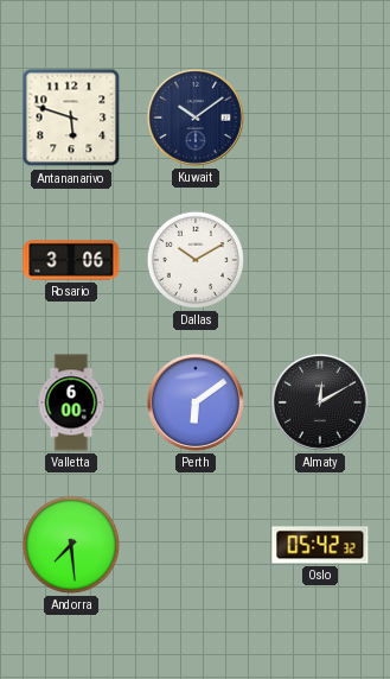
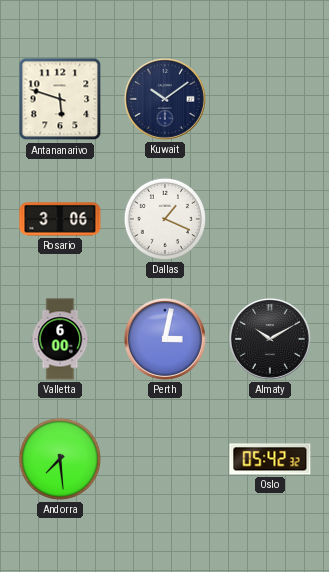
Dallas: 10:10 -> 1:19
Perth: 6:09 -> 3:02
Almaty: 12:10 -> 10:10
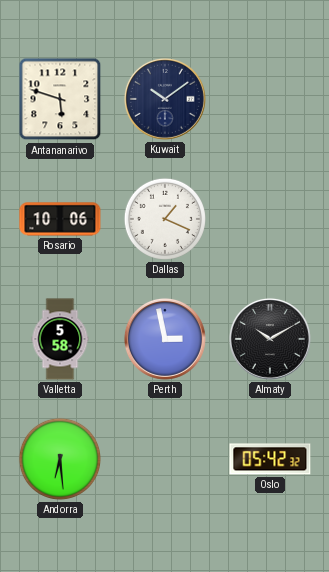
Rosario: 3:06 -> 10:06
Valletta: 6:00 -> 5:58
Perth: 3:02 -> 2:58
Andorra: 7:29 -> 6:29
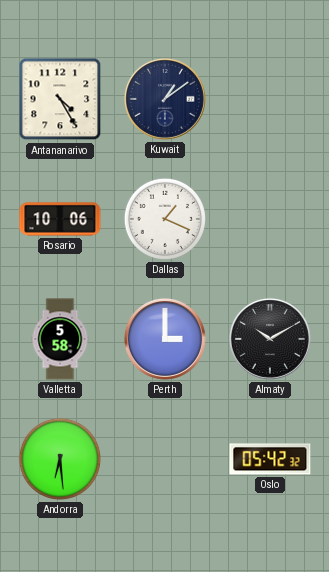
Antananarivo: 5:48 -> 4:25
Kuwait: 10:09 -> 1:09
Perth: 2:58 -> 3:00
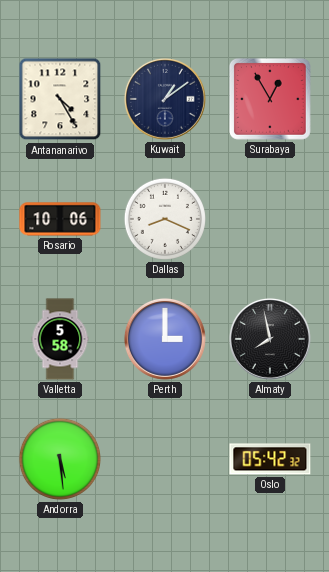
Surabaya: none -> 12:55
Dallas: 1:19 -> 8:19
Almaty: 10:10 -> 7:58
Andorra: 6:29 -> 5:29
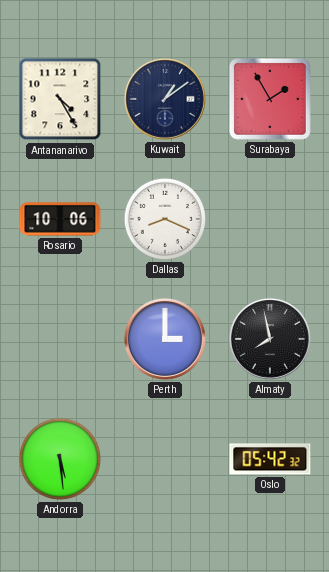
Surabaya: 12:55 -> 1:55
Valletta: 5:58 -> none
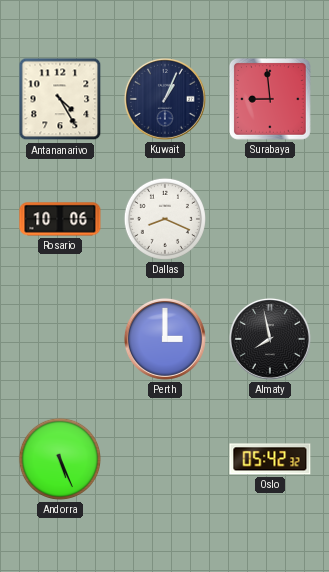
Kuwait: 1:09 -> 1:04
Surabaya: 1:55 -> 8:59
Andorra: 5:29 -> 5:26
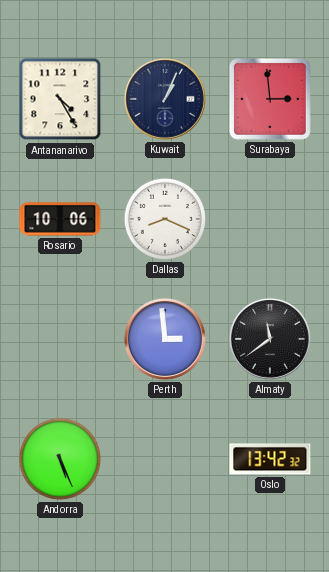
Surabaya: 8:59 -> 2:59
Perth: 3:00 -> 2:59
Almaty: 7:58 -> 11:39
Oslo: 05:42 -> 13:42
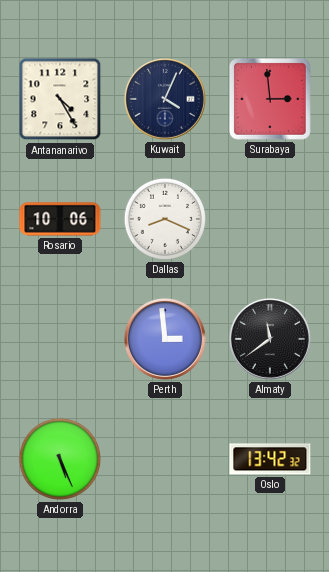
Kuwait: 1:04 -> 4:04
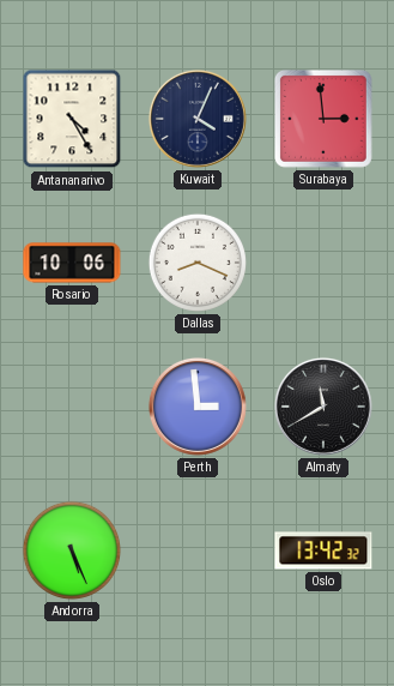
Almaty: 11:39 -> 11:40
